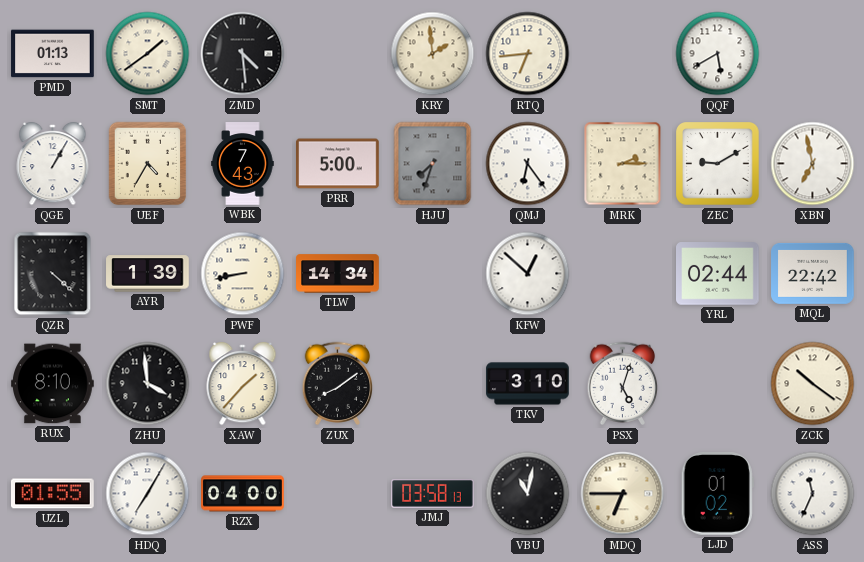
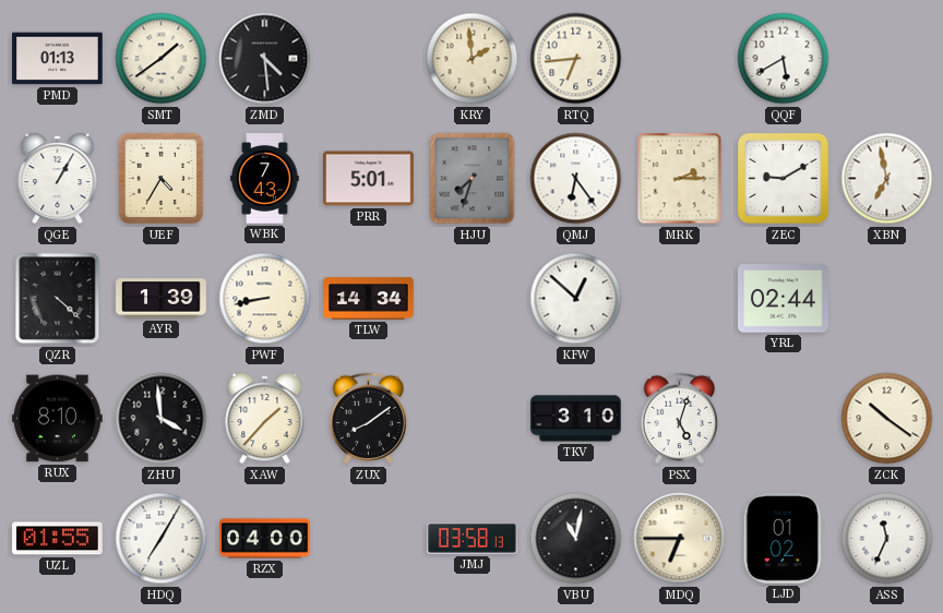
PRR: 5:00 -> 5:01
MQL: 22:42 -> none
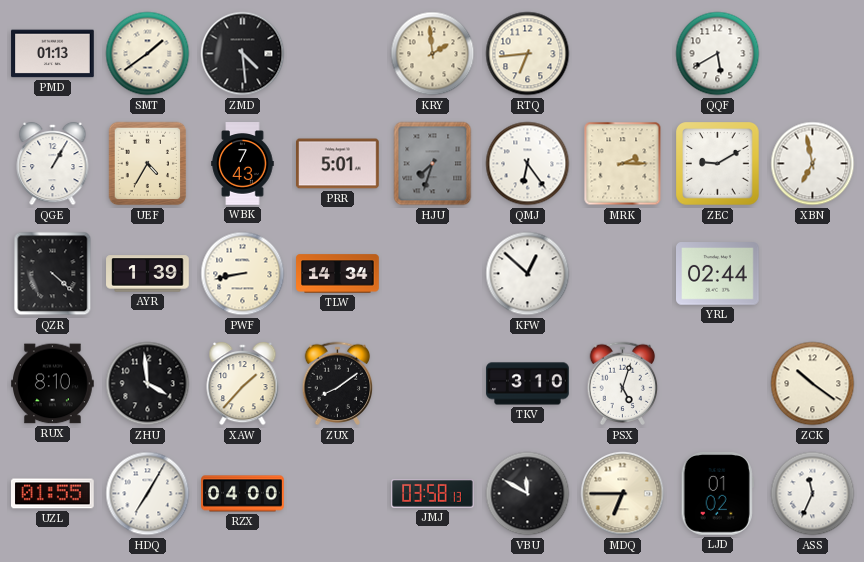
VBU: 11:02 -> 11:50
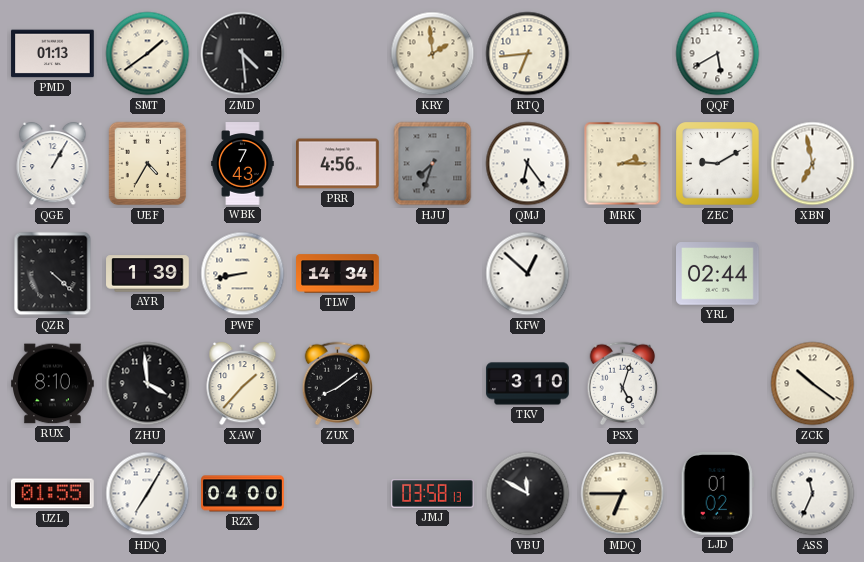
PRR: 5:01 -> 4:56
